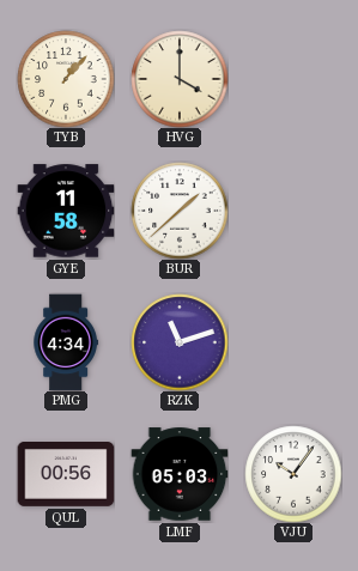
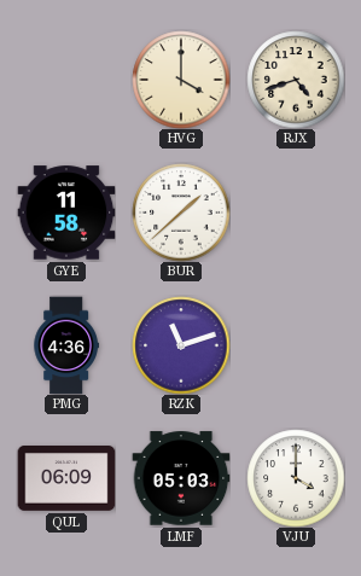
TYB: 1:07 -> none
RJX: none -> 4:42
PMG: 4:34 -> 4:36
QUL: 00:56 -> 06:09
VJU: 10:06 -> 4:00
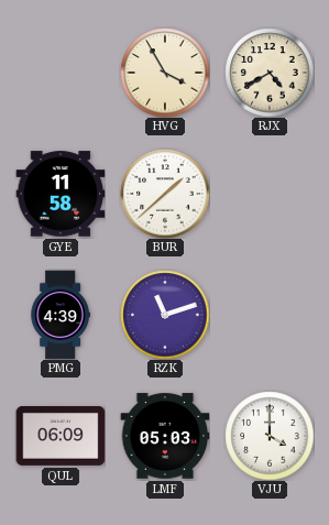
HVG: 4:00 -> 3:55
RJX: 4:42 -> 4:40
PMG: 4:36 -> 4:39
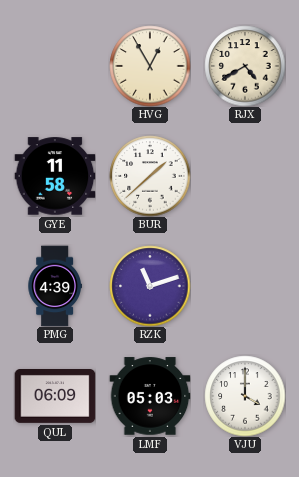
HVG: 3:55 -> 12:55
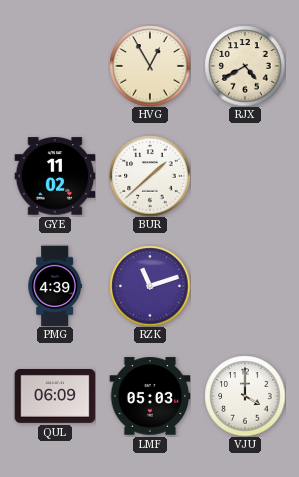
GYE: 11:58 -> 11:02
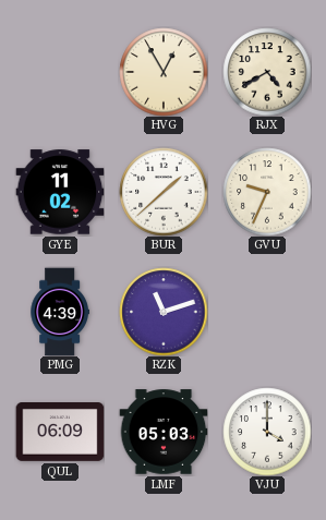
GVU: none -> 9:34
